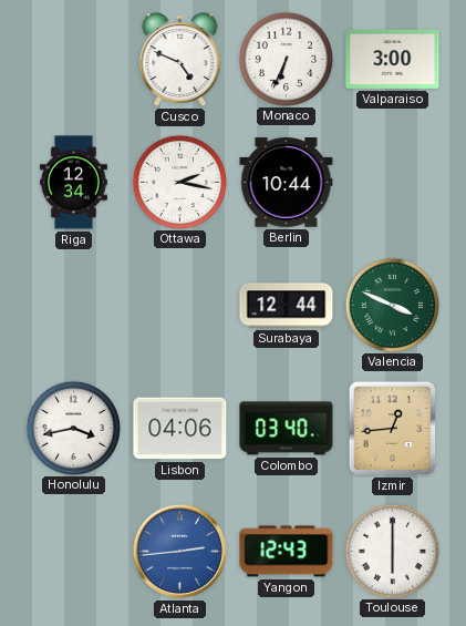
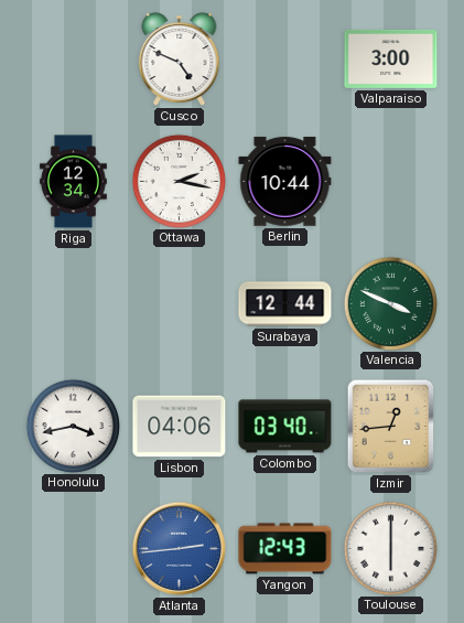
Monaco: 6:34 -> none
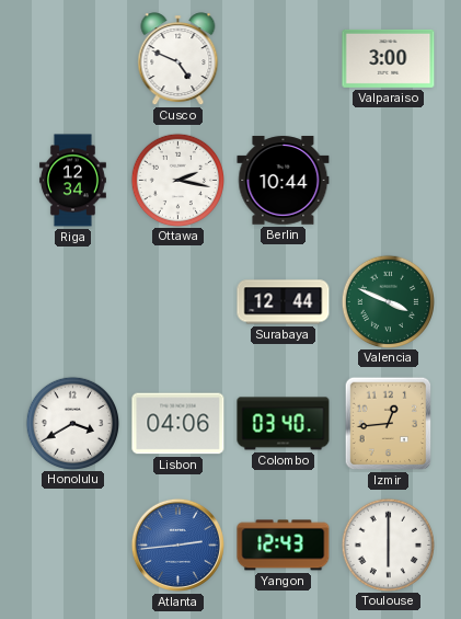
Honolulu: 3:43 -> 3:40
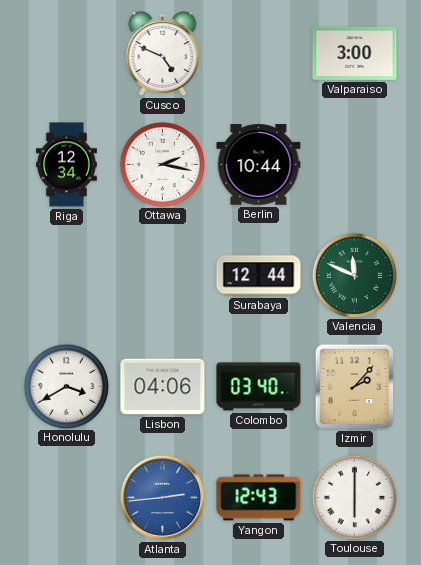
Valencia: 3:49 -> 11:49
Izmir: 12:44 -> 2:07
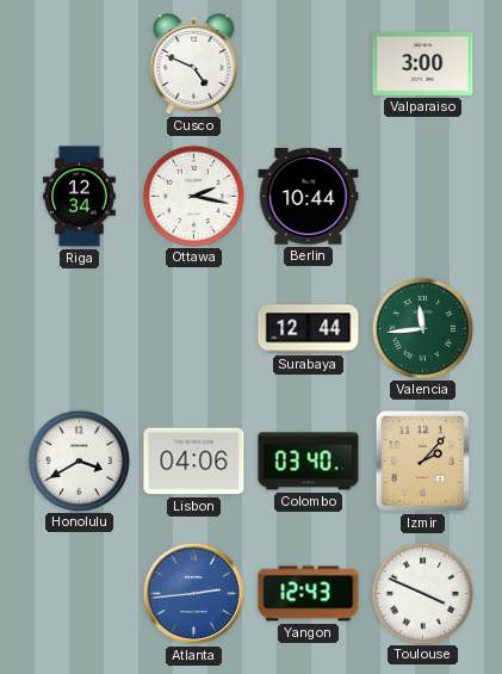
Valencia: 11:49 -> 11:44
Toulouse: 6:00 -> 3:49
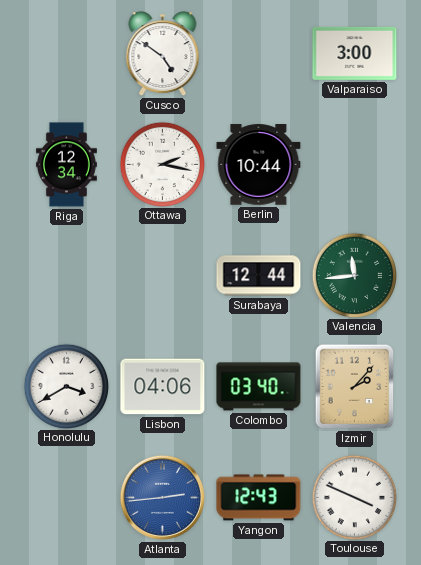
Cusco: 4:49 -> 4:51
